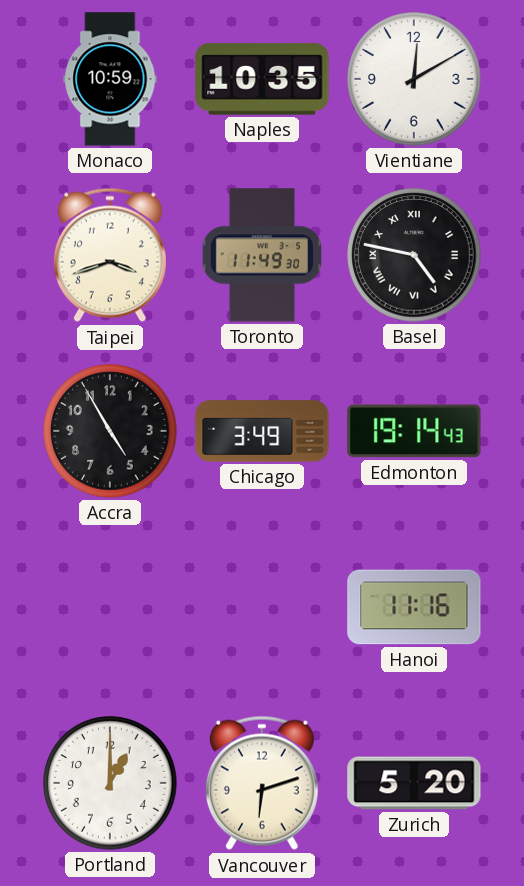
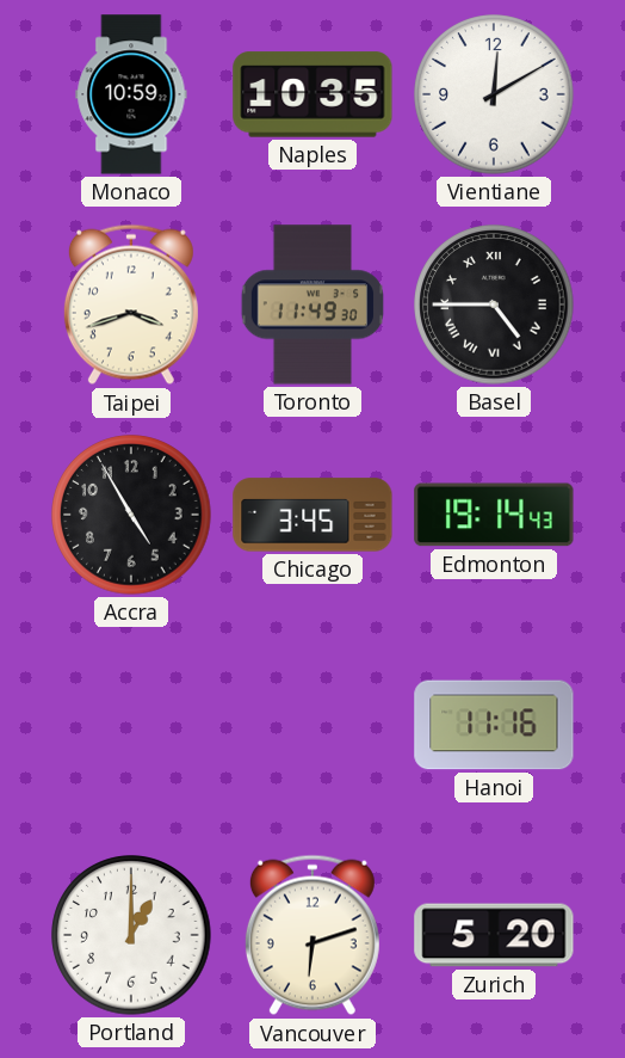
Basel: 4:47 -> 4:45
Chicago: 3:49 -> 3:45
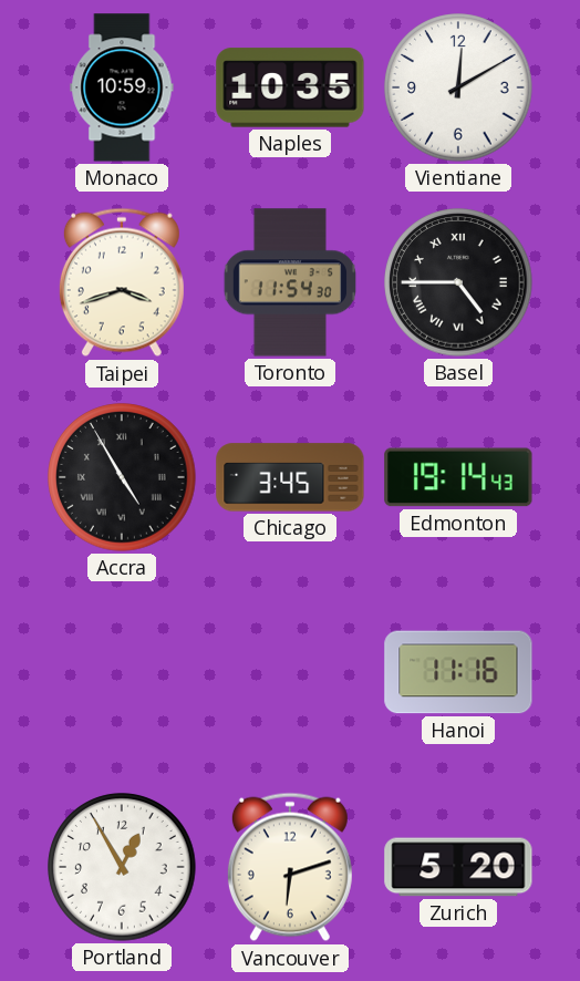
Toronto: 11:49 -> 11:54
Accra numerals: Arabic -> Roman
Portland: 1:00 -> 12:55
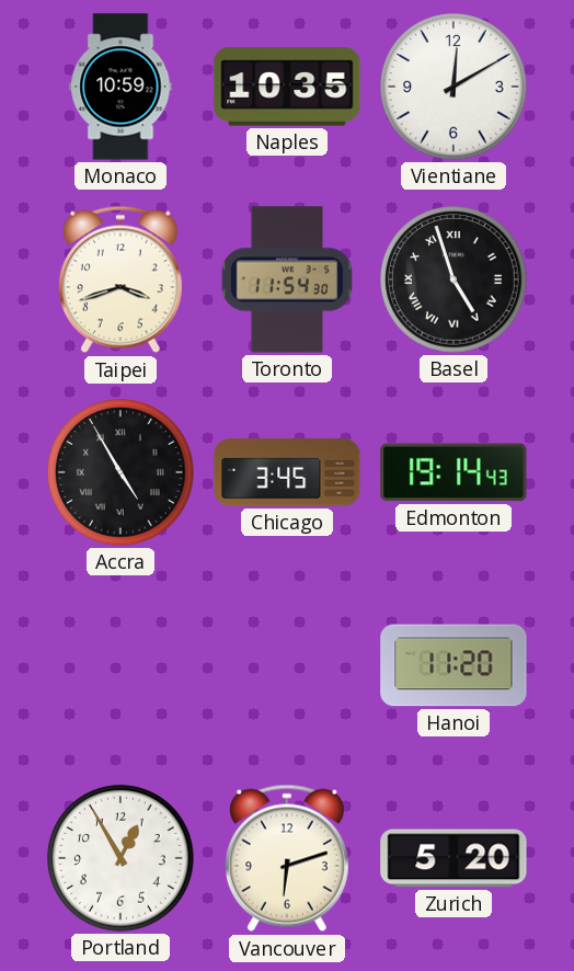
Basel: 4:45 -> 4:57
Hanoi: 11:16 -> 11:20
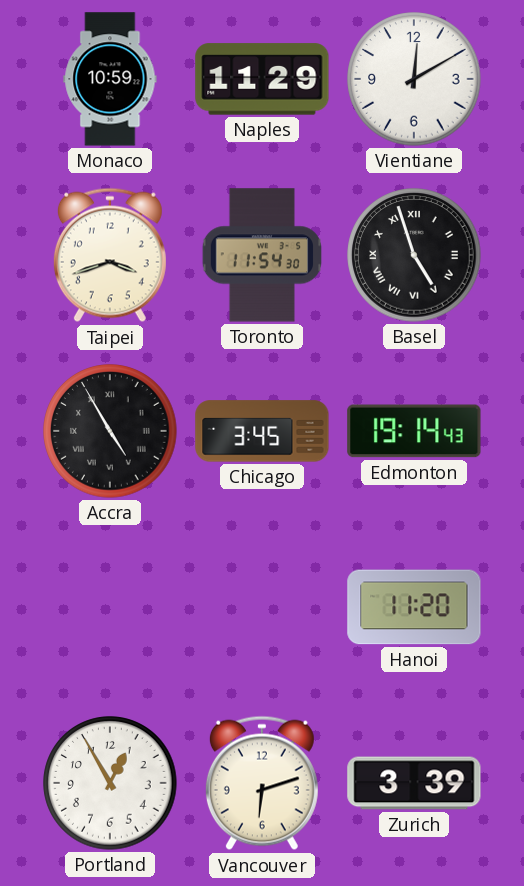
Naples: 10:35 -> 11:29
Zurich: 5:20 -> 3:39
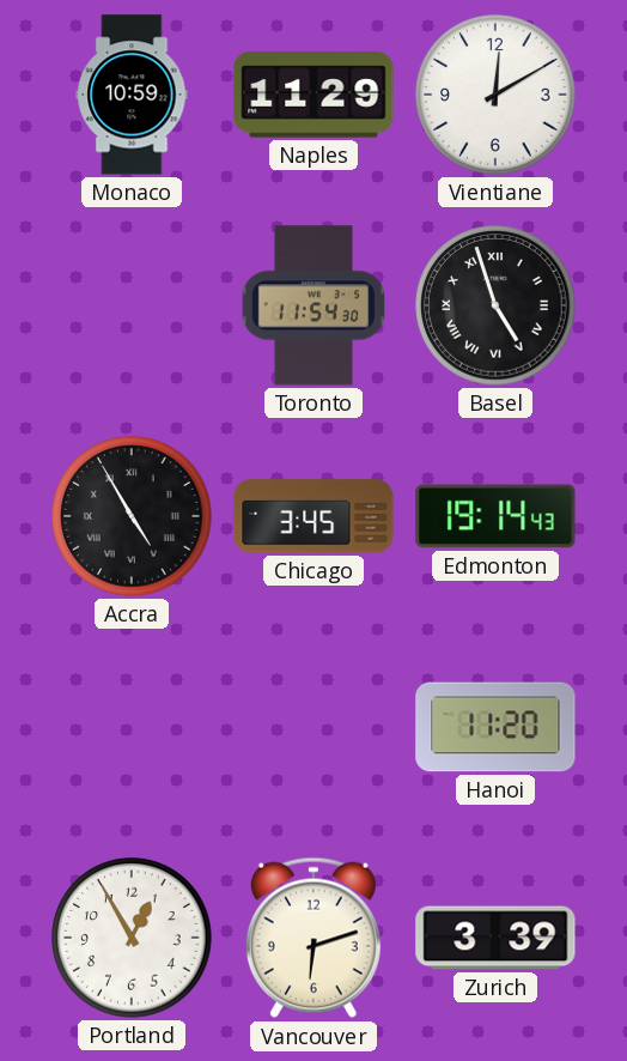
Taipei: 3:42 -> none
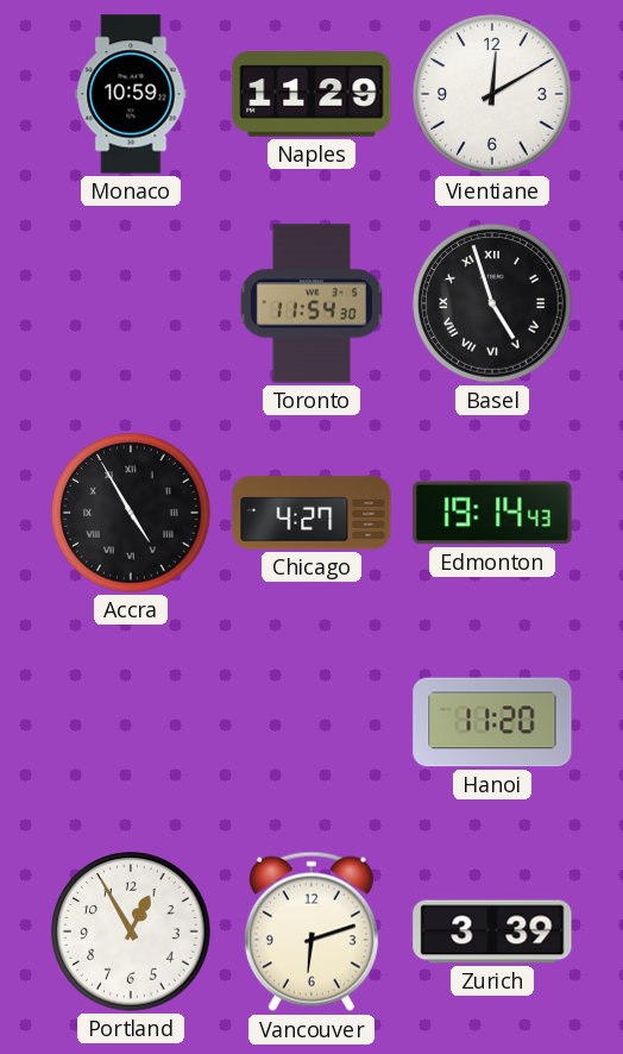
Chicago: 3:45 -> 4:27
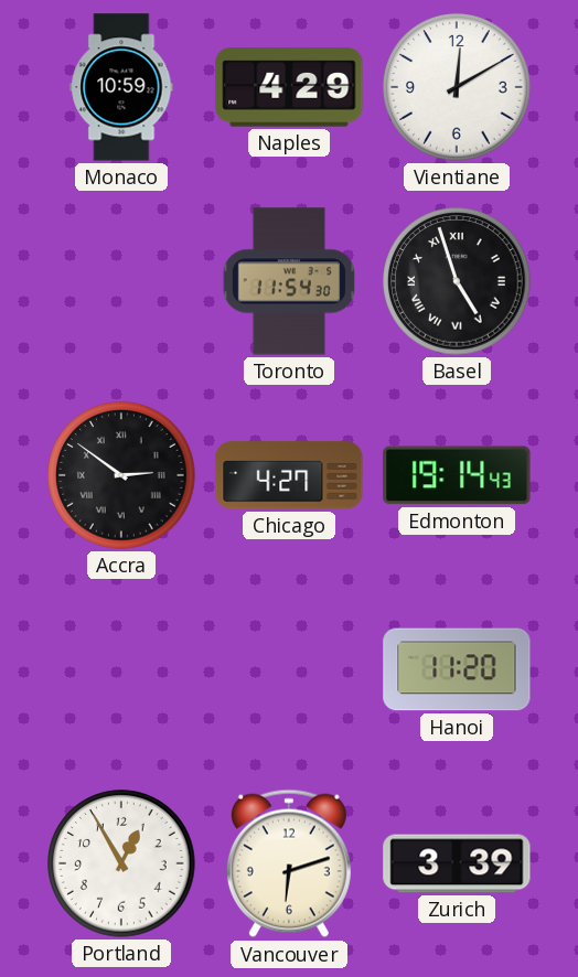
Naples: 11:29 -> 4:29
Accra: 4:55 -> 2:51
